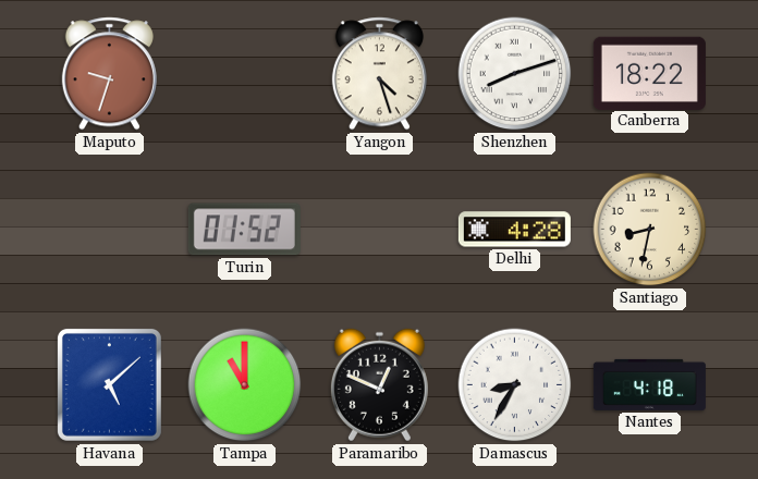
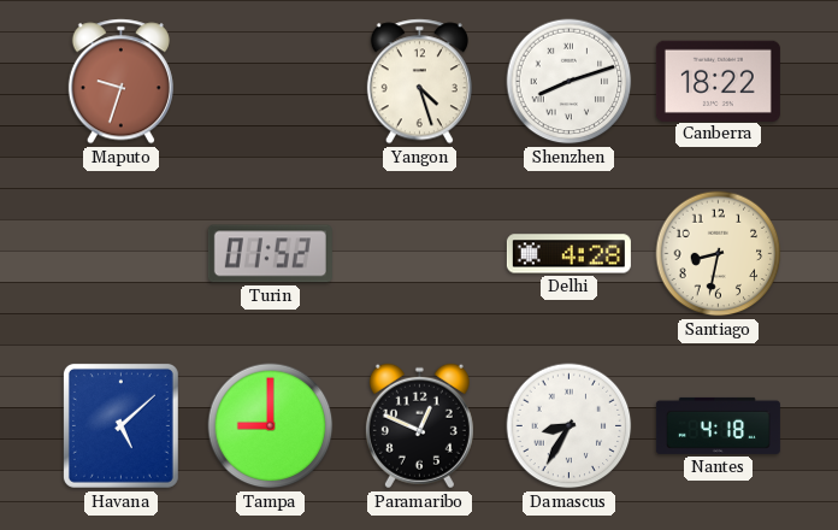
Tampa: 11:00 -> 9:00
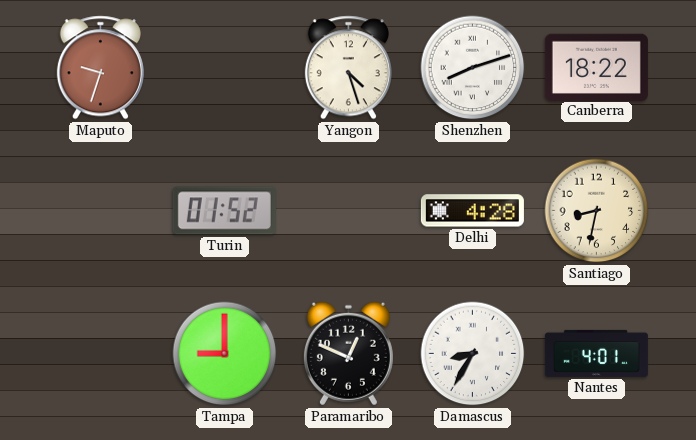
Havana: 5:08 -> none
Nantes: 4:18 -> 4:01
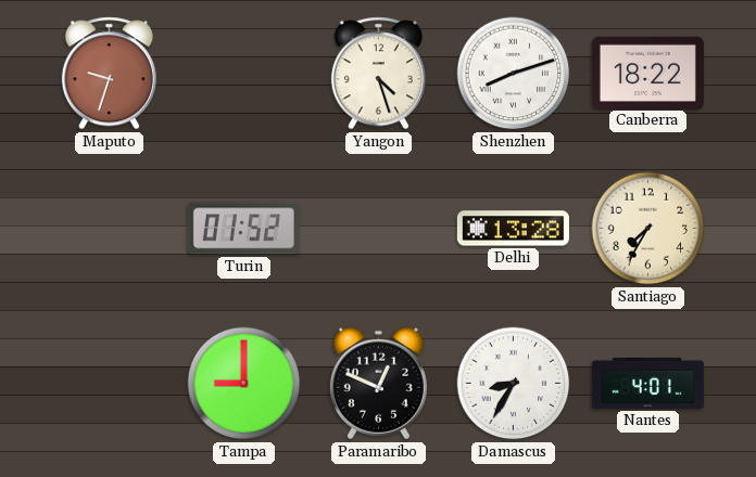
Delhi: 4:28 -> 13:28
Santiago: 8:32 -> 7:35
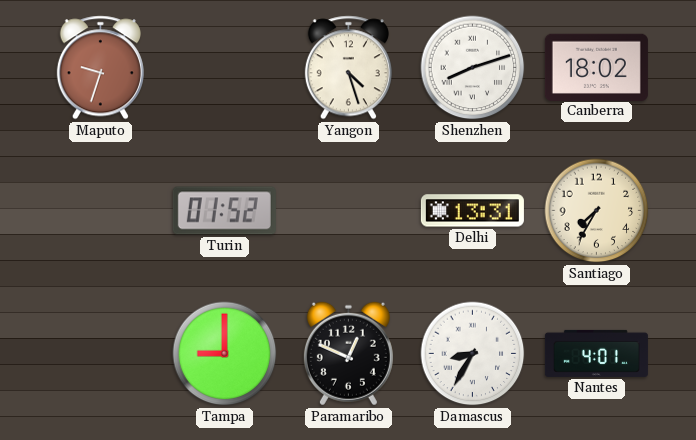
Canberra: 18:22 -> 18:02
Delhi: 13:28 -> 13:31
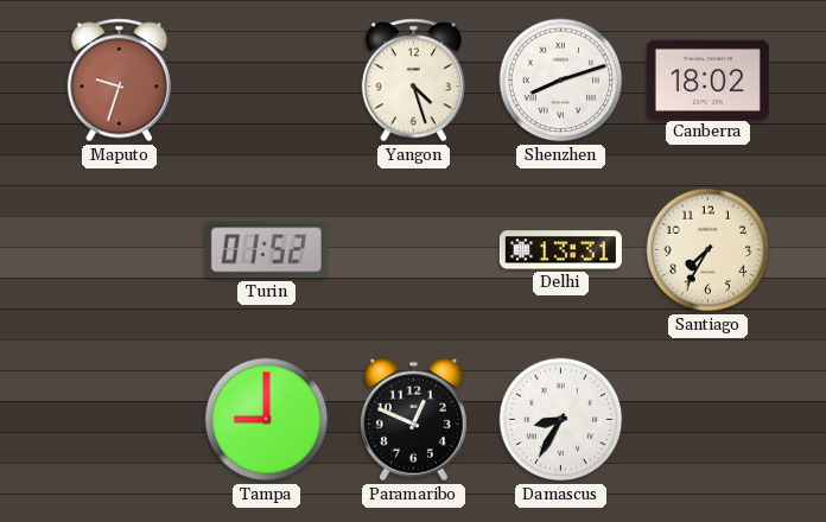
Nantes: 4:01 -> none
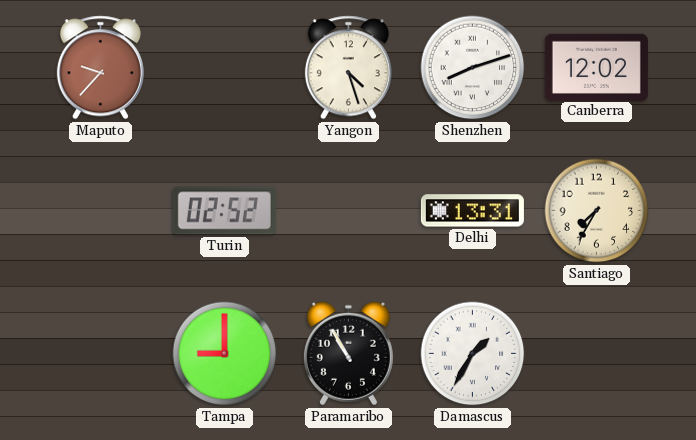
Maputo: 9:33 -> 9:37
Canberra: 18:02 -> 12:02
Turin: 01:52 -> 02:52
Paramaribo: 12:49 -> 10:55
Damascus: 8:35 -> 1:35
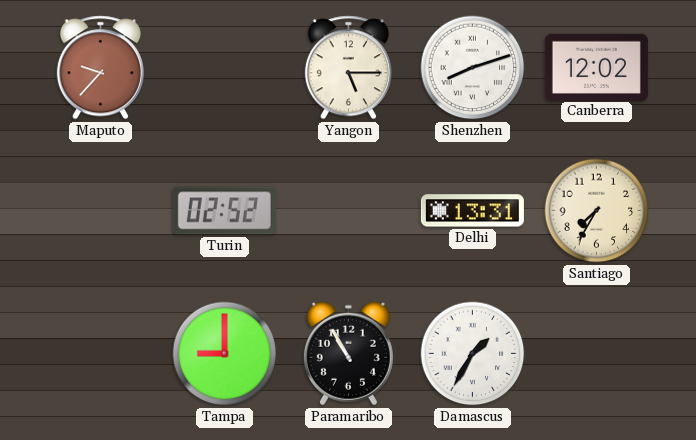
Yangon: 4:27 -> 5:15
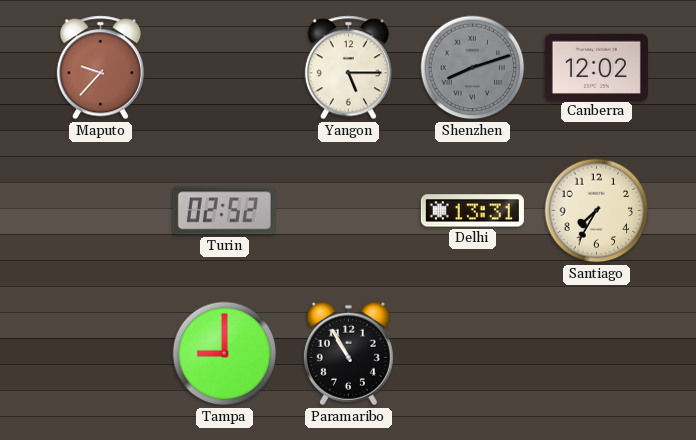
Shenzhen dial: white -> grey
Damascus: 1:35 -> none
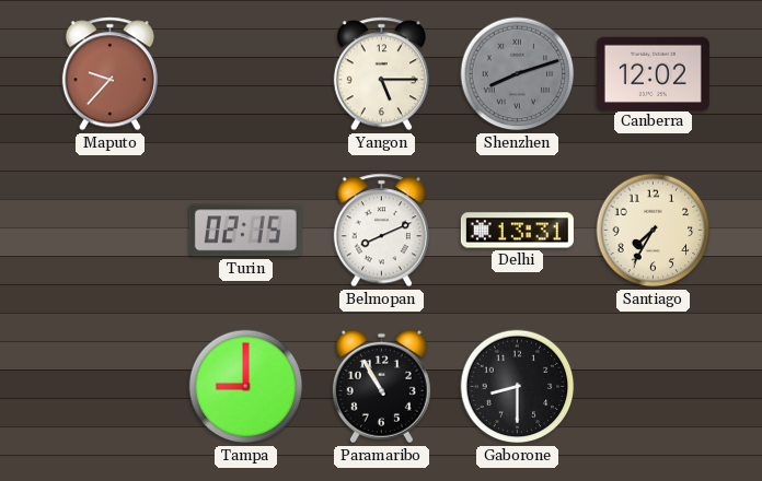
Turin: 02:52 -> 02:15
Belmopan: none -> 8:11
Gaborone: none -> 8:30
